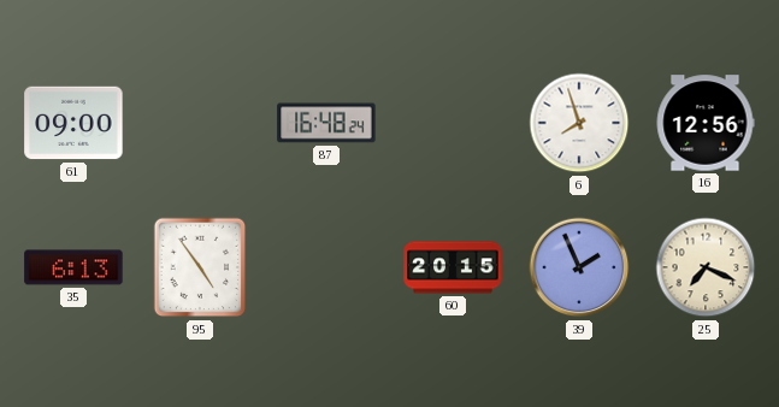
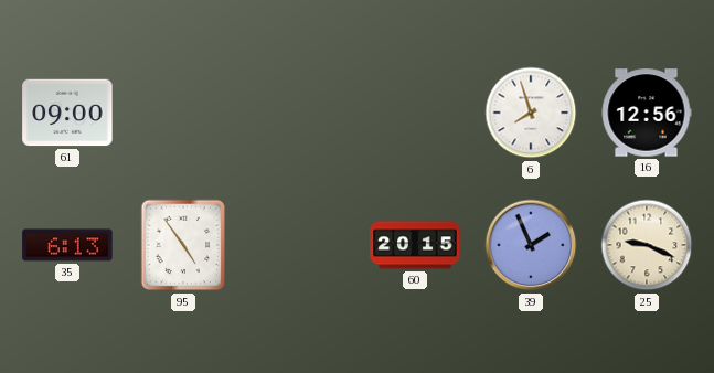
87: 16:48 -> none
25: 7:19 -> 9:19
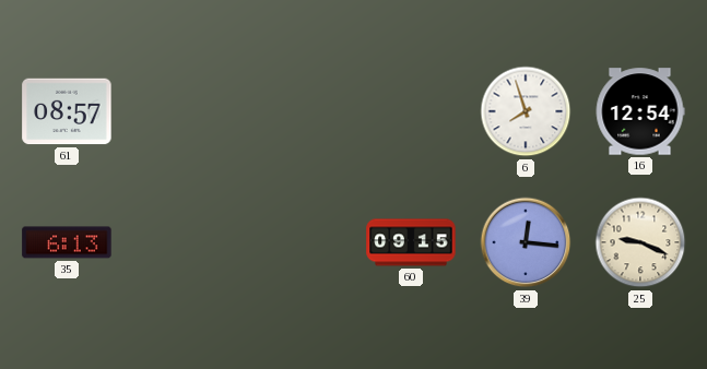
61: 09:00 -> 08:57
16: 12:56 -> 12:54
95: 4:54 -> none
60: 20:15 -> 09:15
39: 1:56 -> 12:16
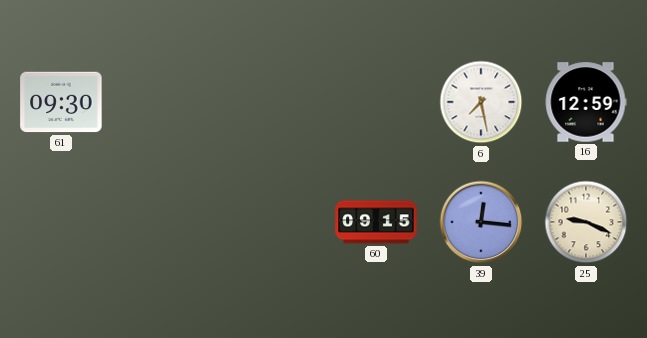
61: 08:57 -> 09:30
6: 7:57 -> 7:28
16: 12:54 -> 12:59
35: 6:13 -> none
